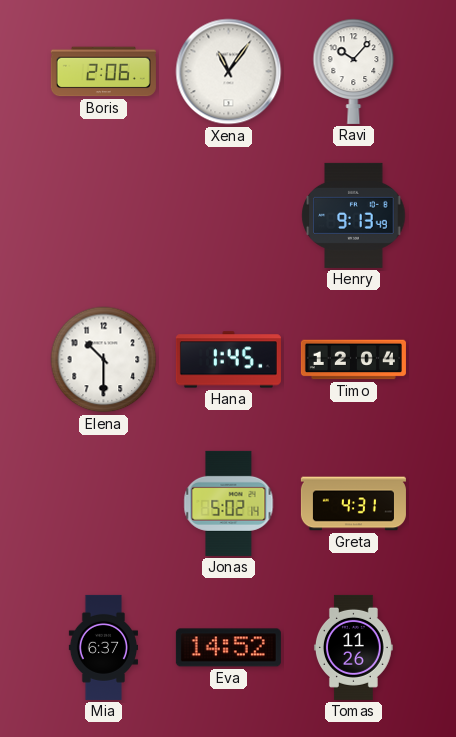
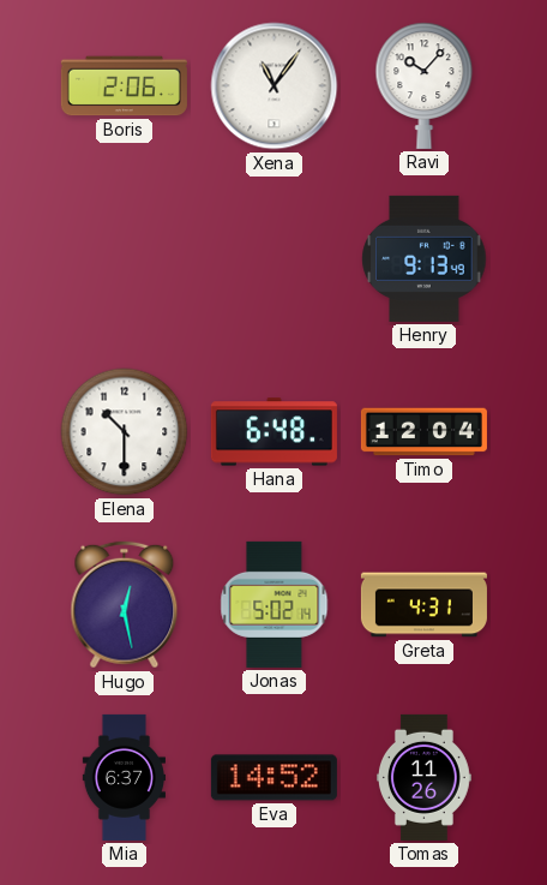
Hana: 1:45 -> 6:48
Hugo: none -> 12:28
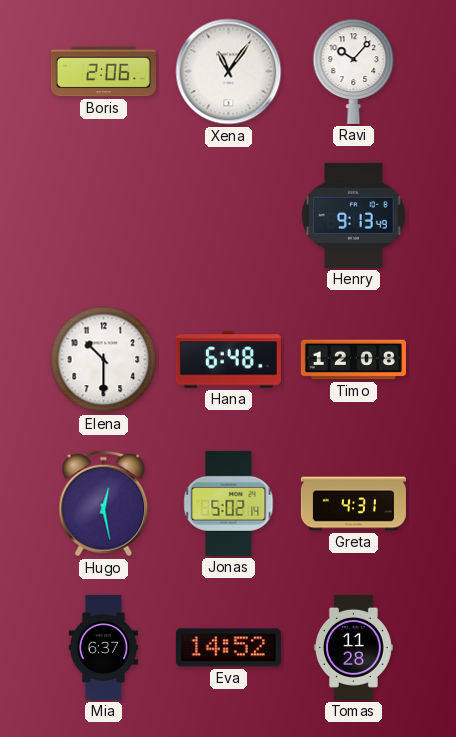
Timo: 12:04 -> 12:08
Tomas: 11:26 -> 11:28
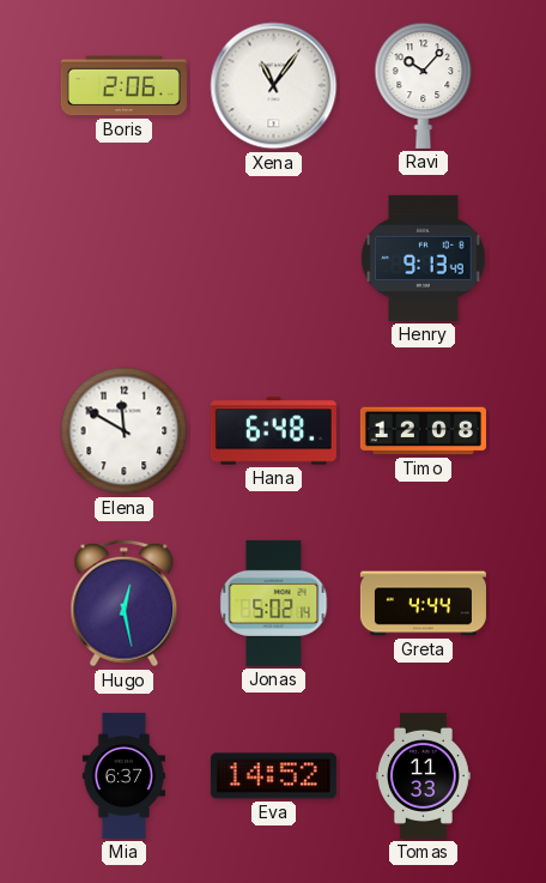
Elena: 10:30 -> 11:50
Greta: 4:31 -> 4:44
Tomas: 11:28 -> 11:33
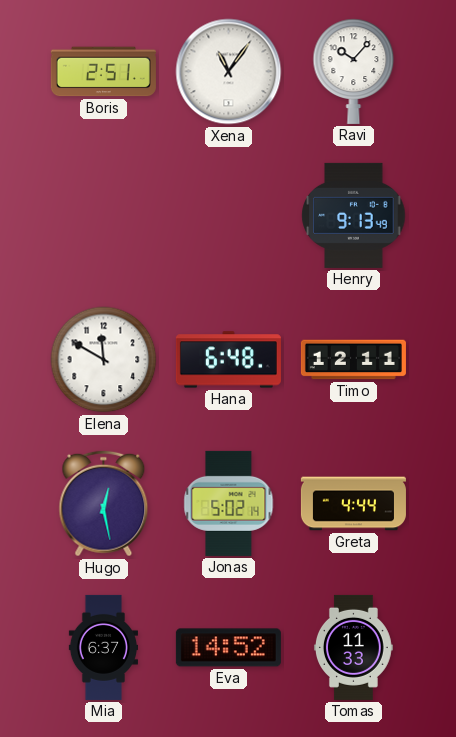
Boris: 2:06 -> 2:51
Timo: 12:08 -> 12:11
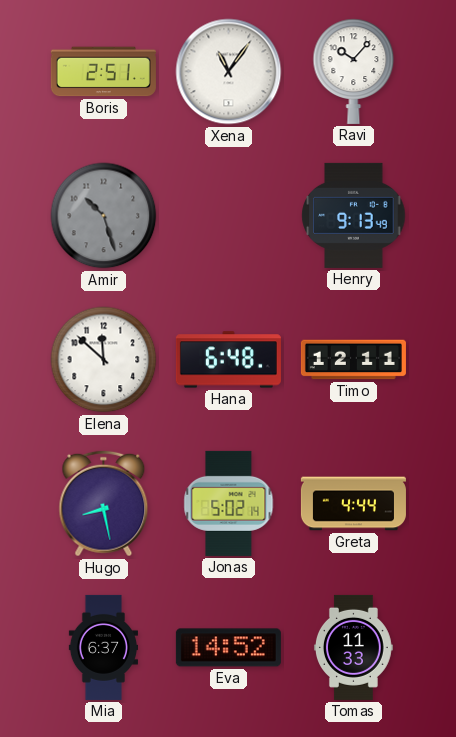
Amir: none -> 10:27
Elena: 11:50 -> 11:52
Hugo: 12:28 -> 8:28
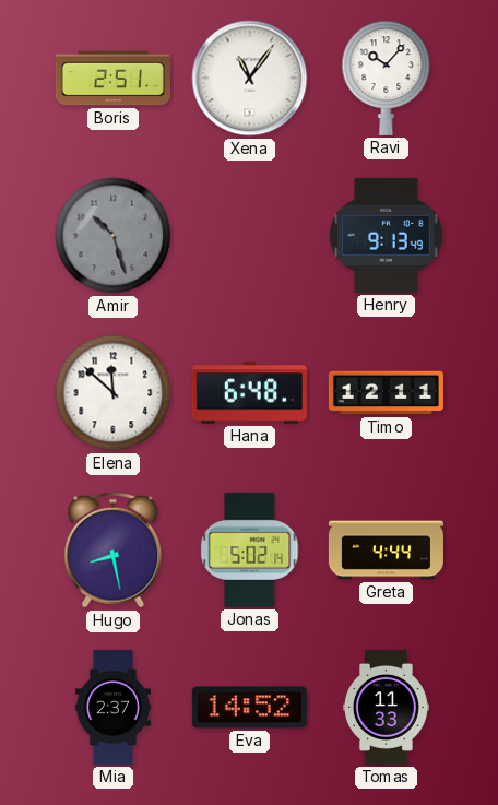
Mia: 6:37 -> 2:37
